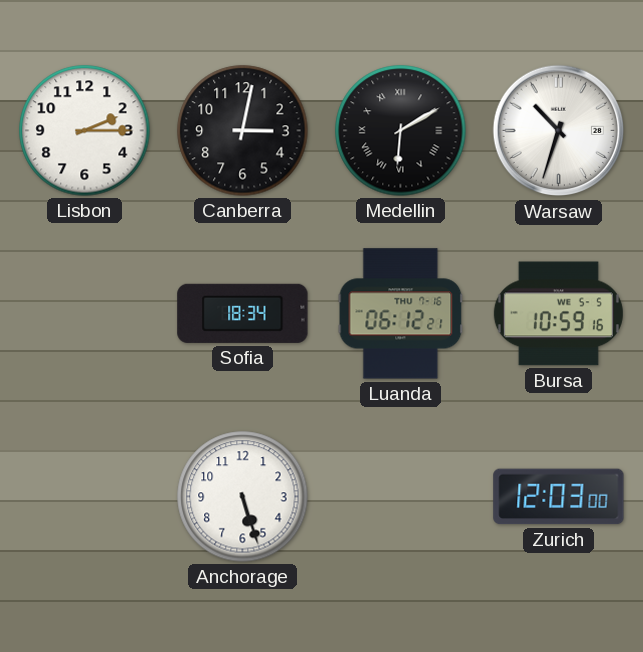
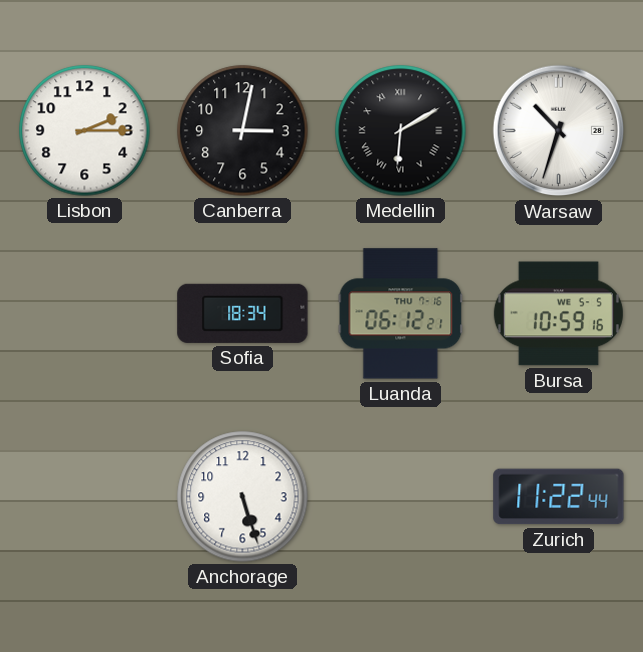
Zurich: 12:03 -> 11:22
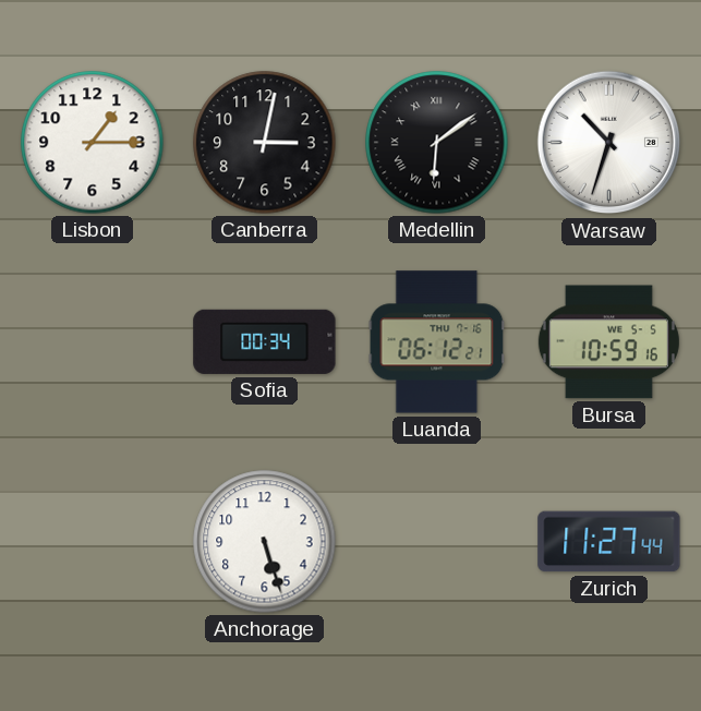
Lisbon: 2:15 -> 1:15
Medellin: 6:10 -> 6:09
Sofia: 18:34 -> 00:34
Zurich: 11:22 -> 11:27
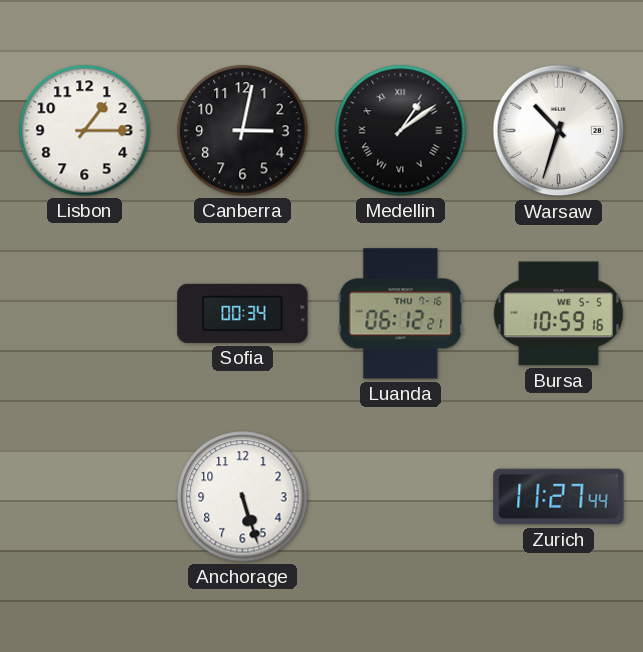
Medellin: 6:09 -> 1:09
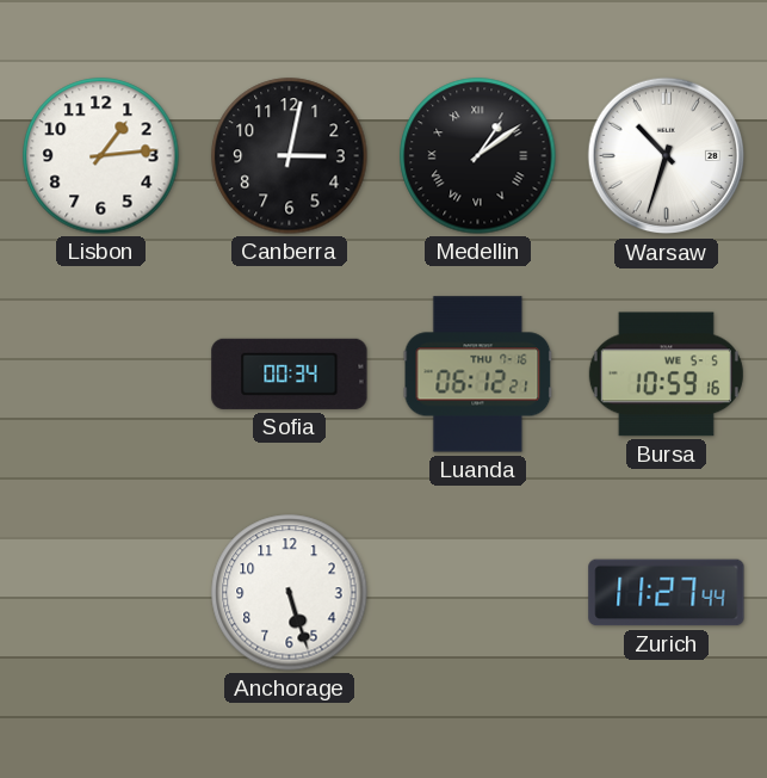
Lisbon: 1:15 -> 1:14
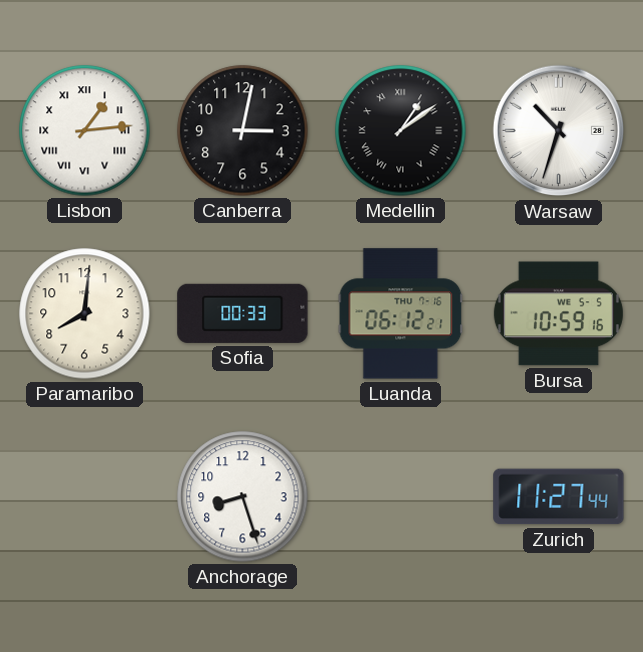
Lisbon numerals: Arabic -> Roman
Paramaribo: none -> 8:01
Sofia: 00:34 -> 00:33
Anchorage: 5:27 -> 8:27
